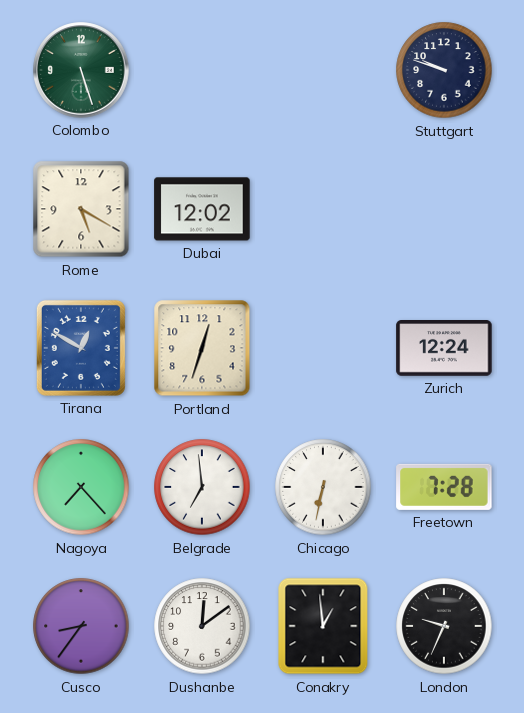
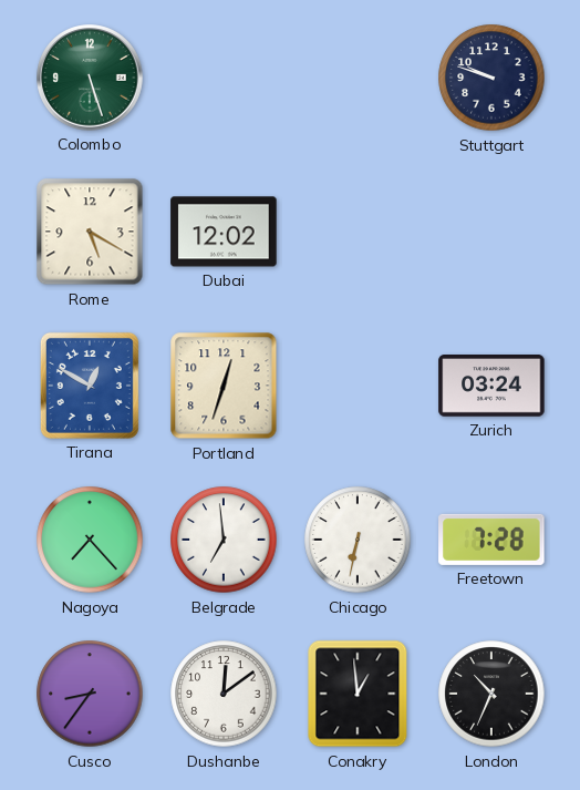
Zurich: 12:24 -> 03:24
London: 9:34 -> 10:34
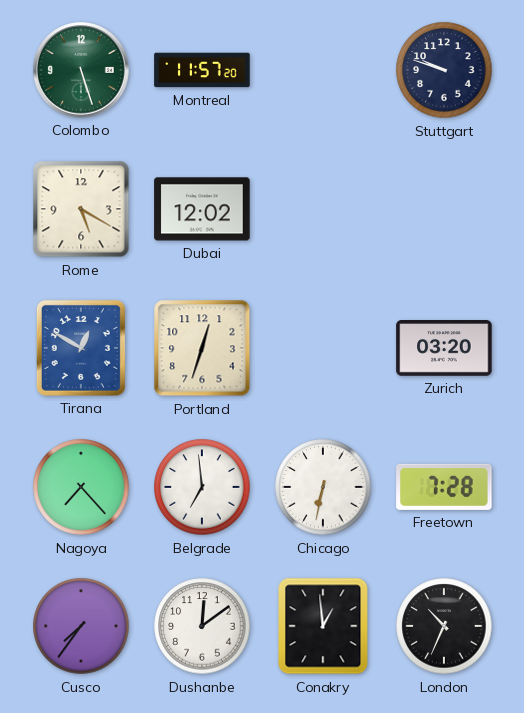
Montreal: none -> 11:57
Zurich: 03:24 -> 03:20
Cusco: 8:36 -> 7:36
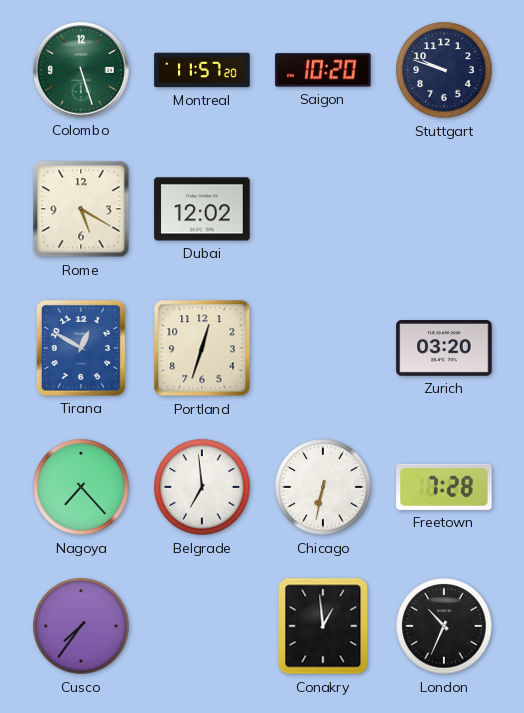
Saigon: none -> 10:20
Dushanbe: 12:09 -> none
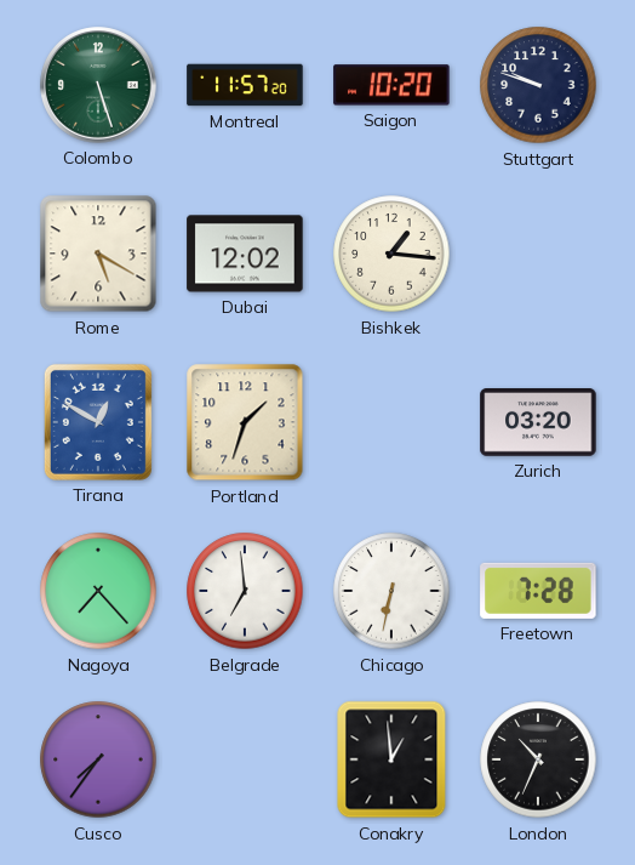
Bishkek: none -> 1:16
Portland: 12:33 -> 1:33
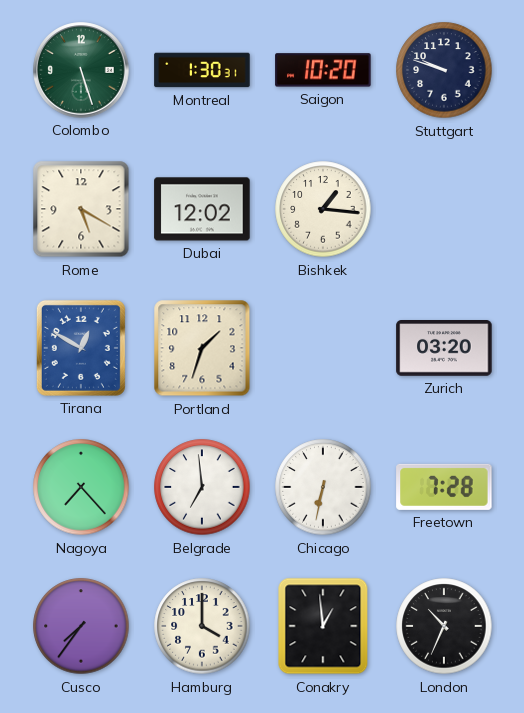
Montreal: 11:57 -> 1:30
Hamburg: none -> 4:00
